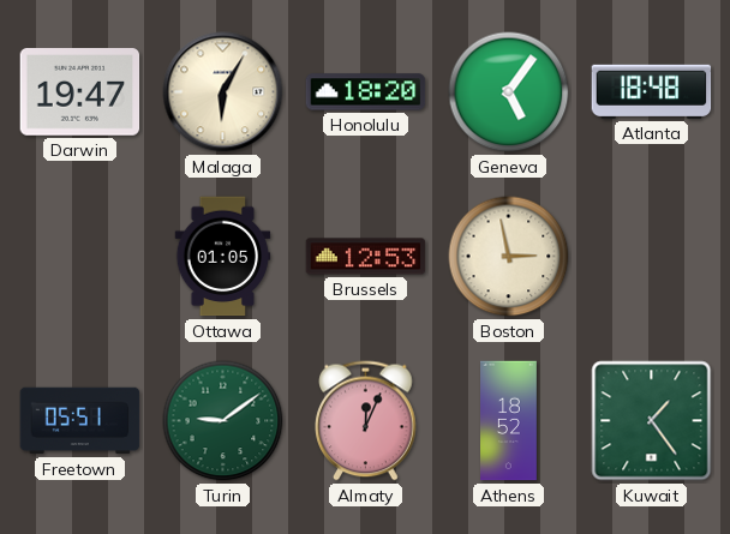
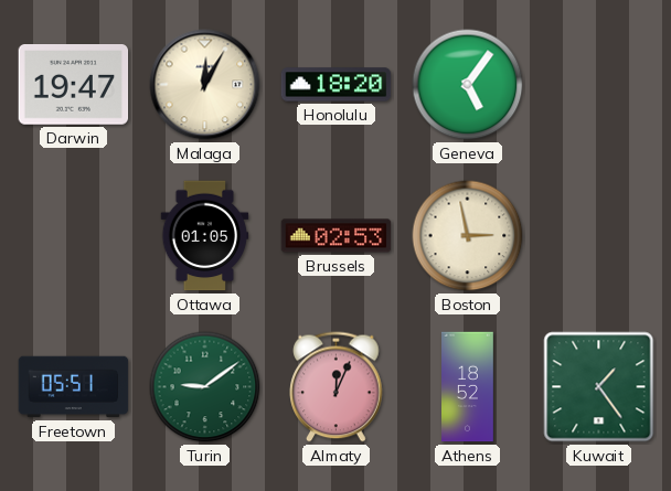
Malaga: 6:05 -> 12:05
Atlanta: 18:48 -> none
Brussels: 12:53 -> 02:53
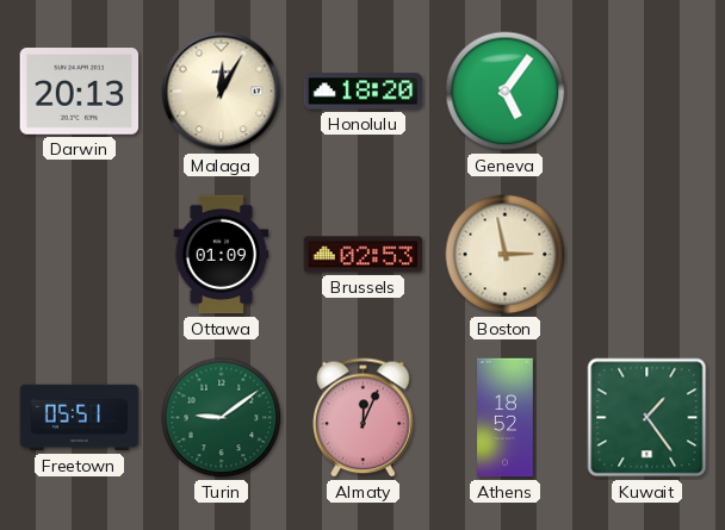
Darwin: 19:47 -> 20:13
Ottawa: 01:05 -> 01:09
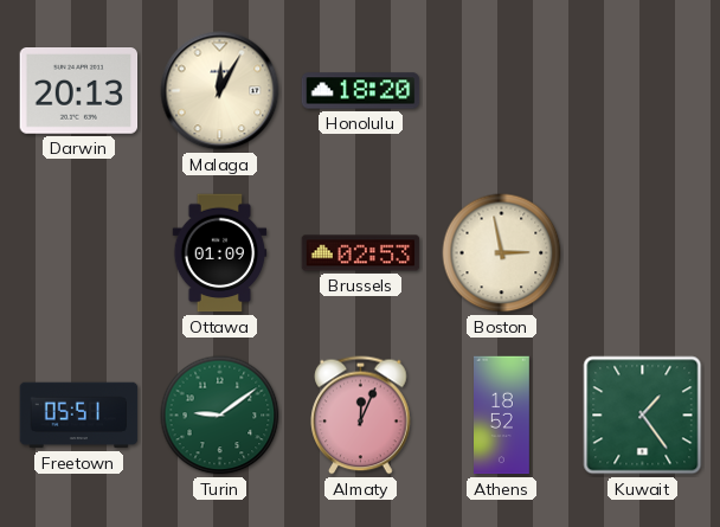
Geneva: 5:06 -> none
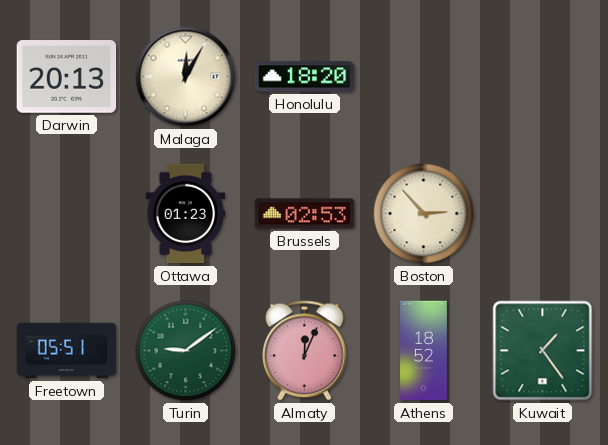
Ottawa: 01:09 -> 01:23
Boston: 2:58 -> 2:53
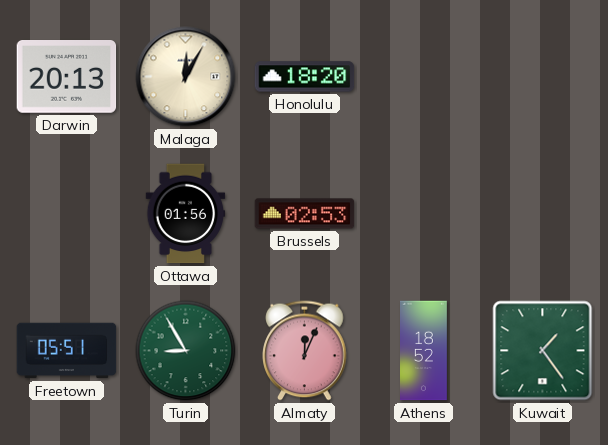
Ottawa: 01:23 -> 01:56
Boston: 2:53 -> none
Turin: 9:09 -> 8:55
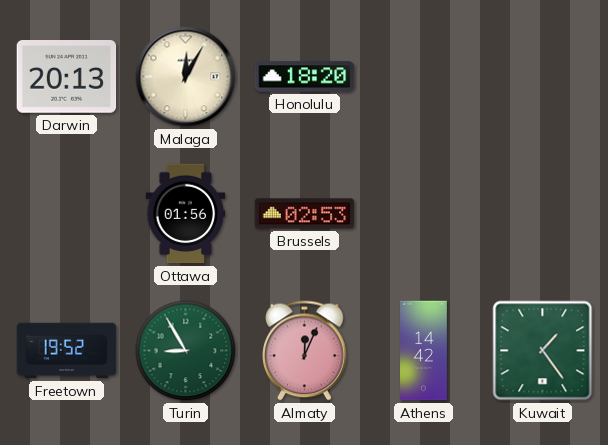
Freetown: 05:51 -> 19:52
Athens: 18:52 -> 14:42
